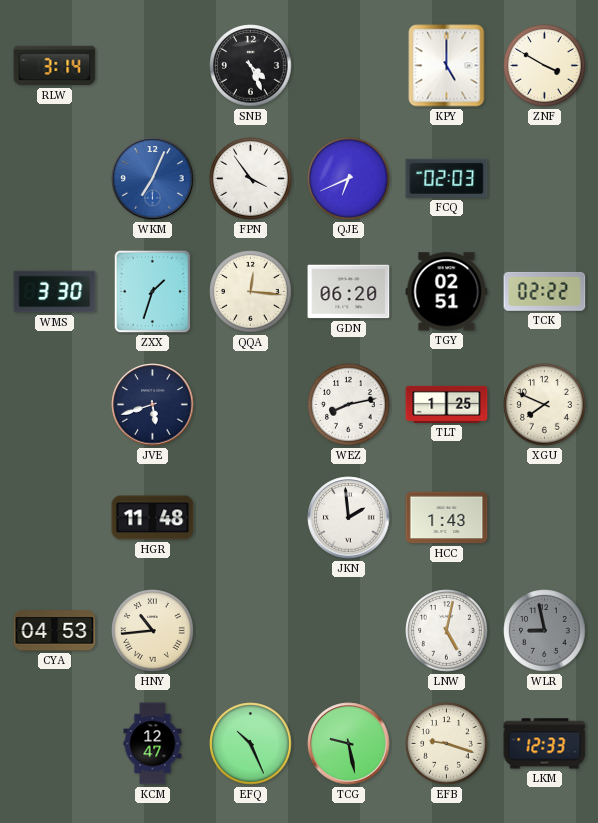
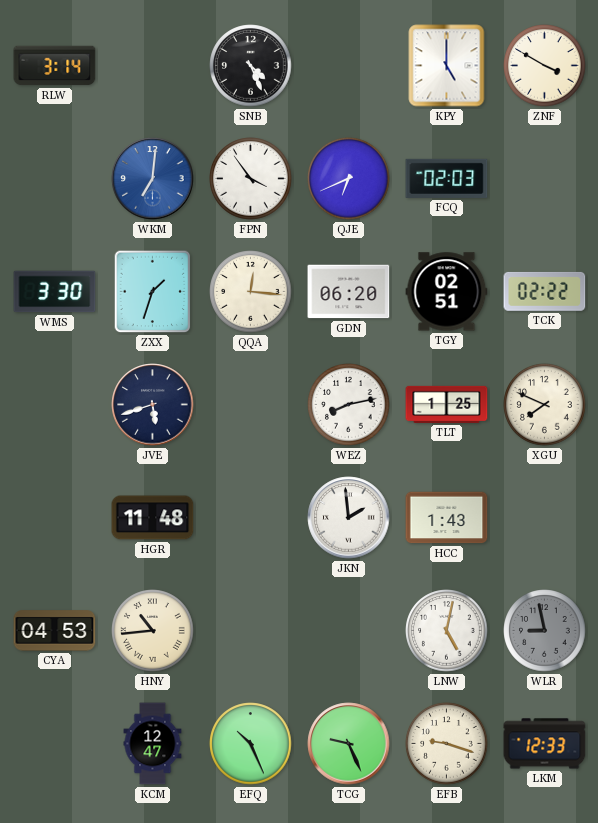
WKM: 7:04 -> 7:01
TCG: 9:28 -> 9:26
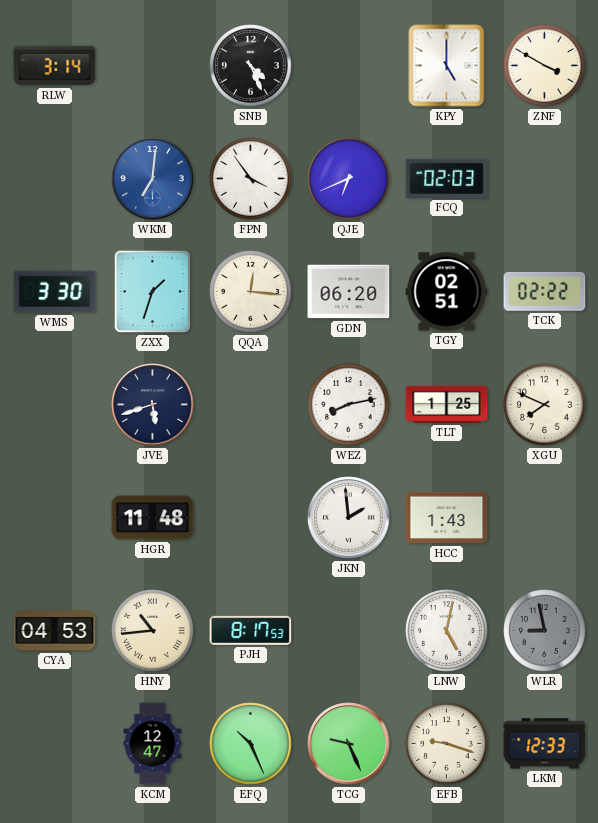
PJH: none -> 8:17
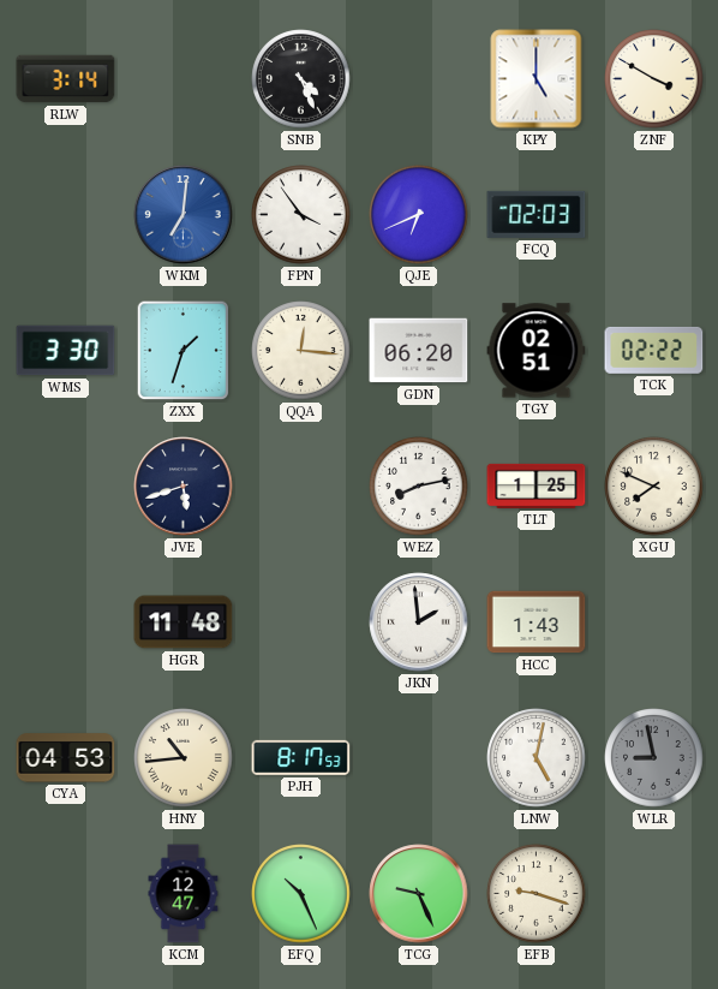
LKM: 12:33 -> none
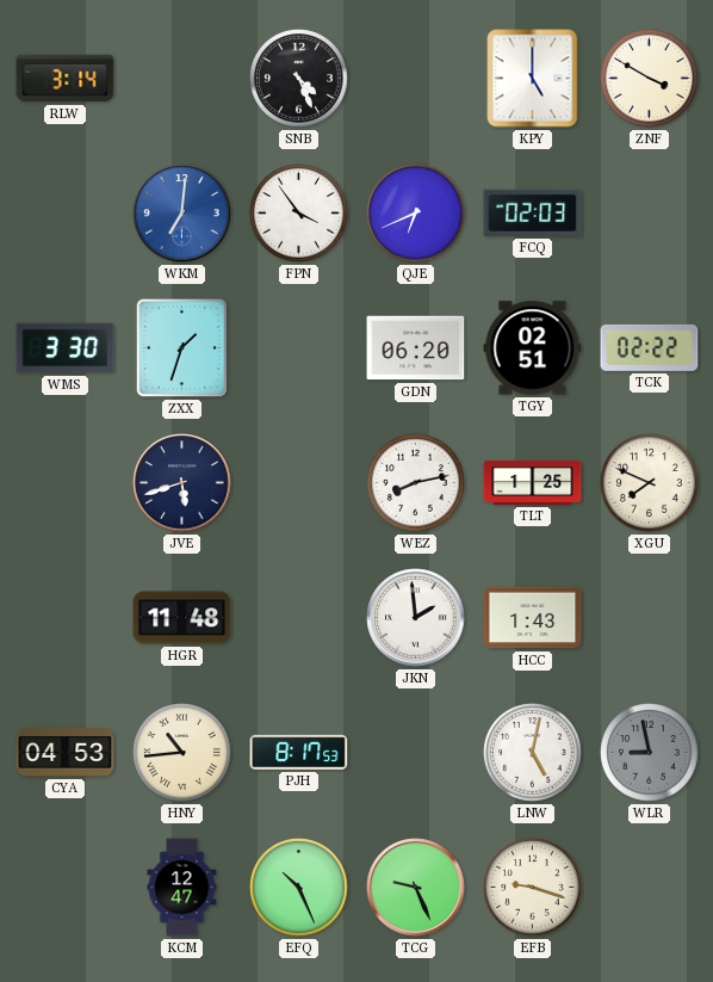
QQA: 12:16 -> none
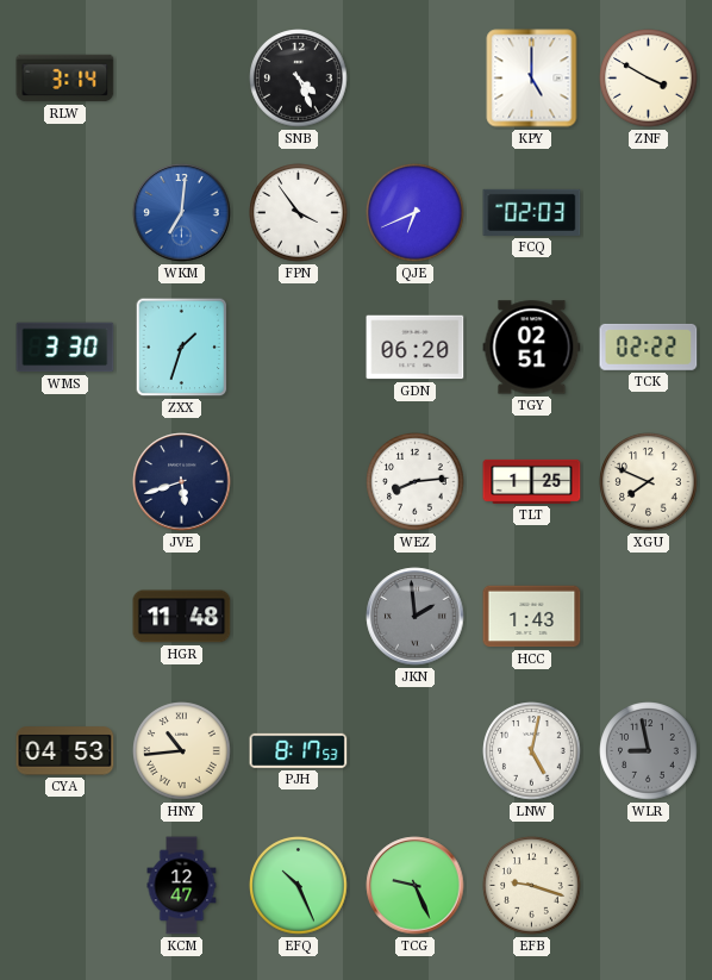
WEZ: 8:13 -> 8:14
JKN dial: white -> grey
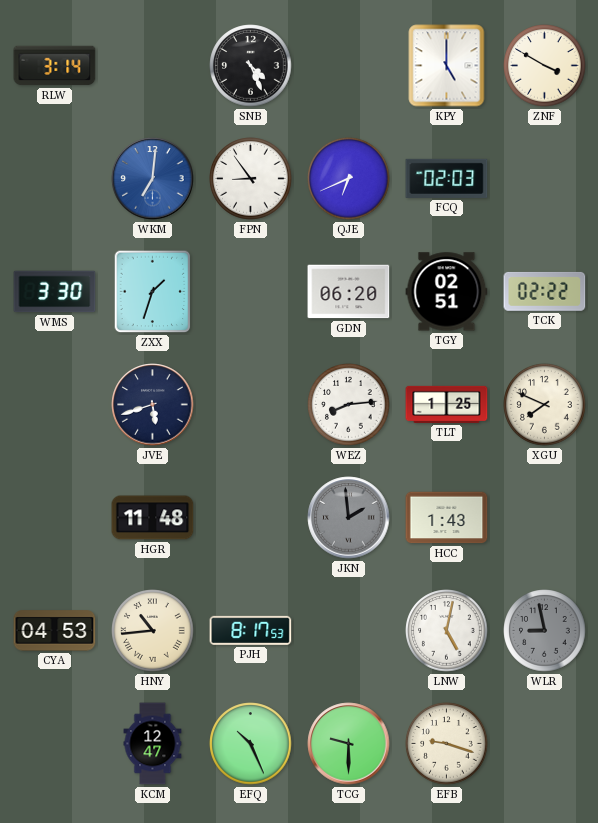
FPN: 3:54 -> 8:54
TCG: 9:26 -> 9:30
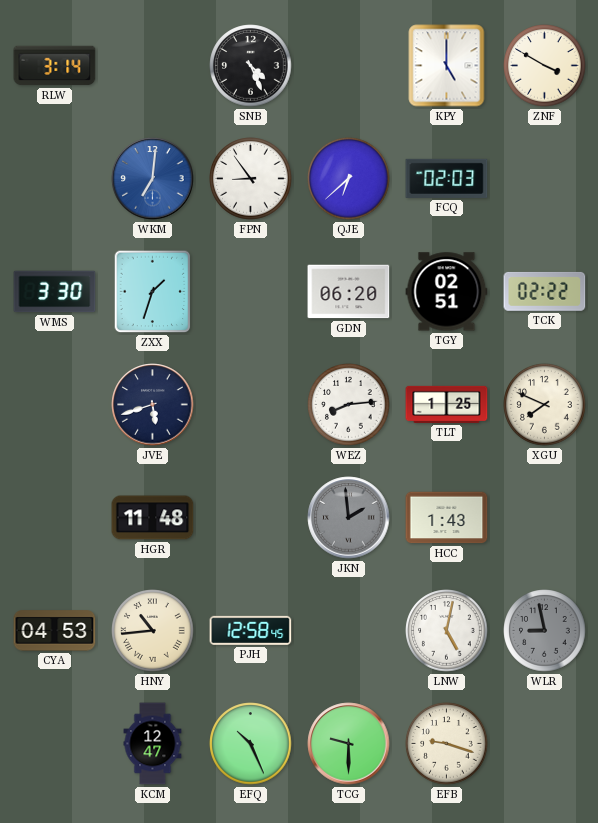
QJE: 6:41 -> 6:38
PJH: 8:17 -> 12:58
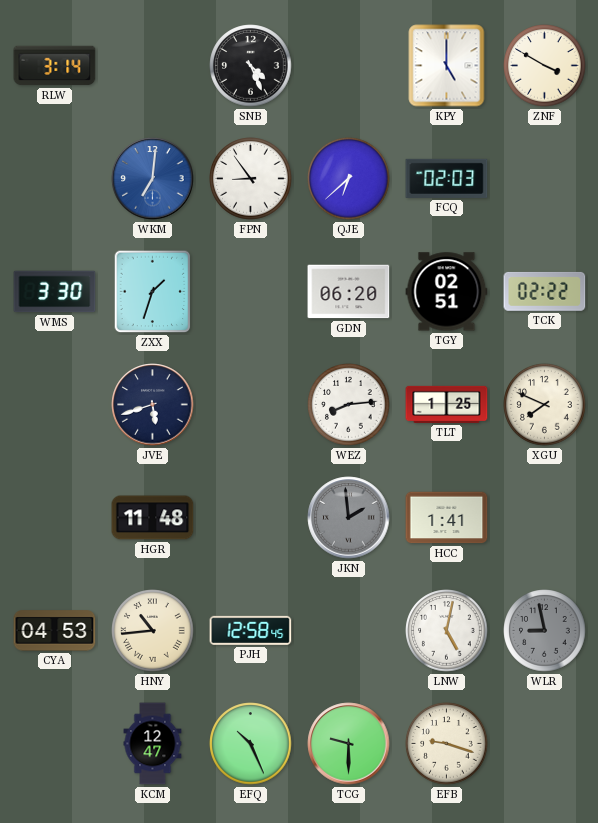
HCC: 1:43 -> 1:41
